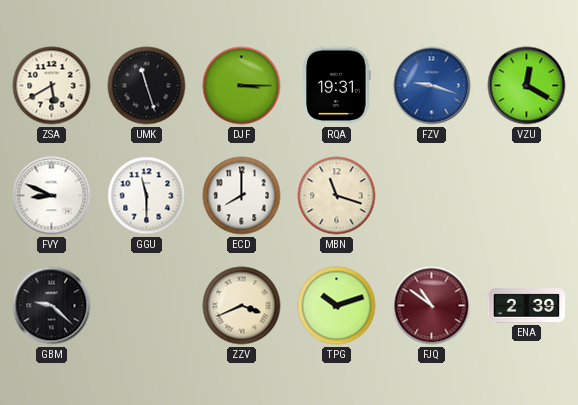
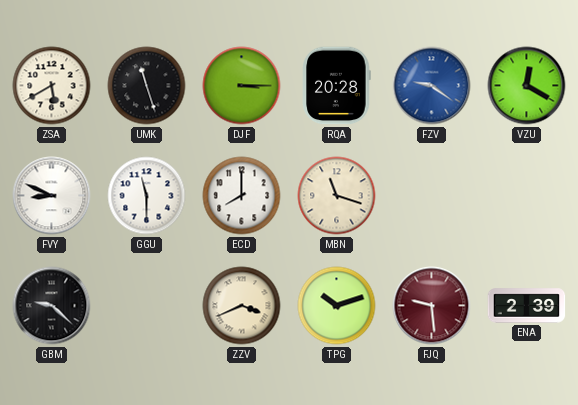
RQA: 19:31 -> 20:28
FZV: 9:18 -> 9:21
FJQ: 10:51 -> 9:29
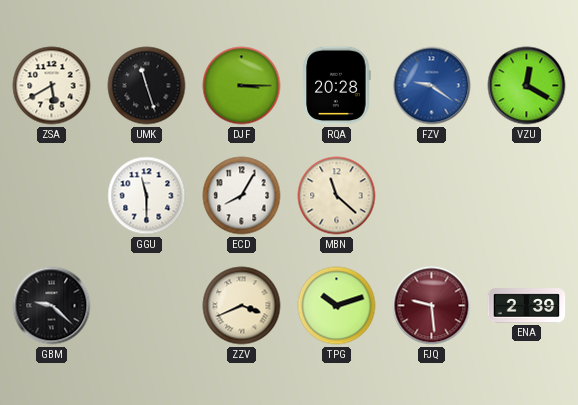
FVY: 8:49 -> none
ECD: 8:00 -> 8:05
MBN: 11:18 -> 11:22
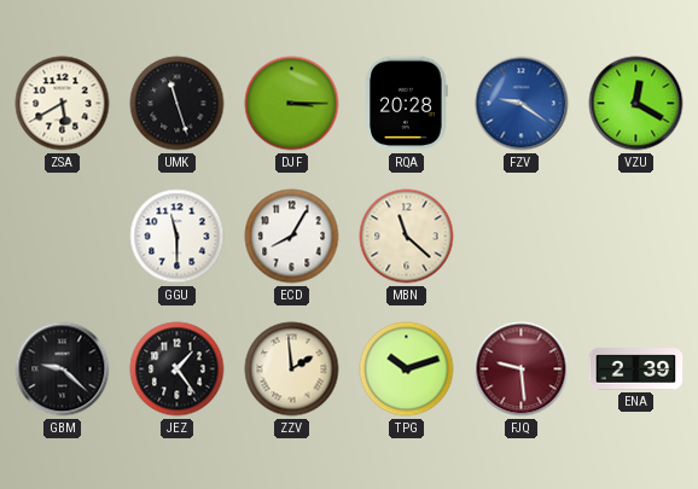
JEZ: none -> 1:24
ZZV: 3:41 -> 1:59
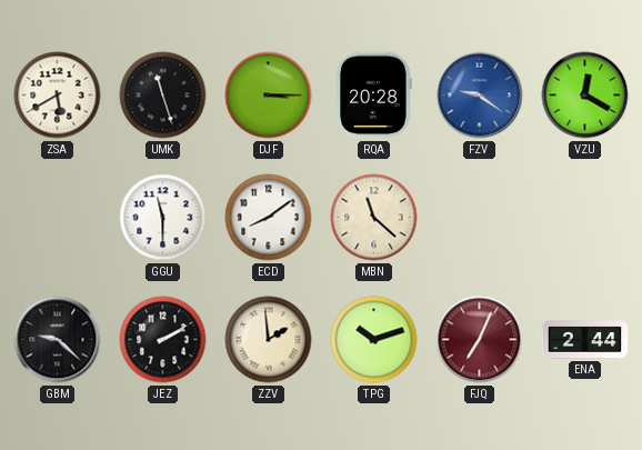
ECD: 8:05 -> 8:09
JEZ: 1:24 -> 2:10
FJQ: 9:29 -> 7:04
ENA: 2:39 -> 2:44
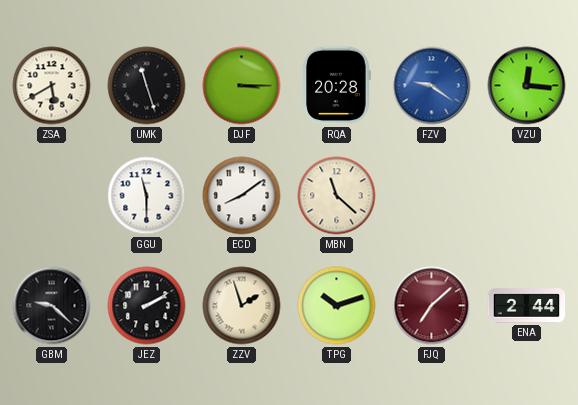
VZU: 12:20 -> 12:16
ZZV: 1:59 -> 1:57
FJQ: 7:04 -> 7:08
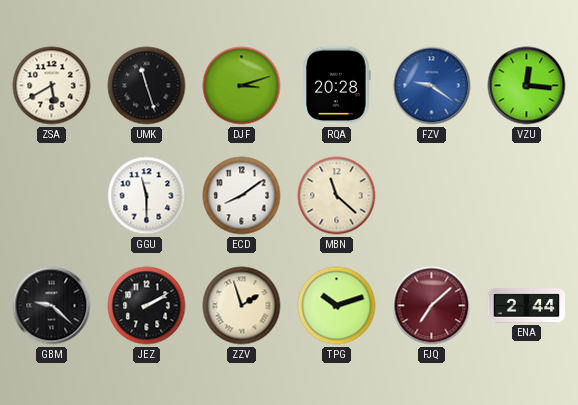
DJF: 3:15 -> 3:12
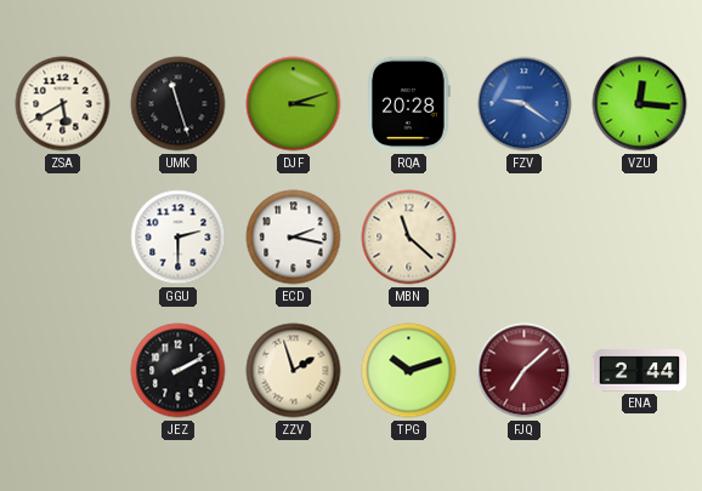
GGU: 11:30 -> 2:30
ECD: 8:09 -> 2:17
GBM: 9:22 -> none
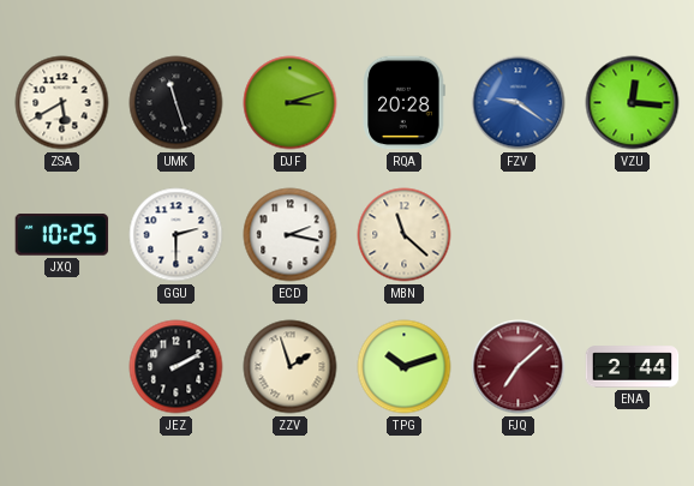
JXQ: none -> 10:25
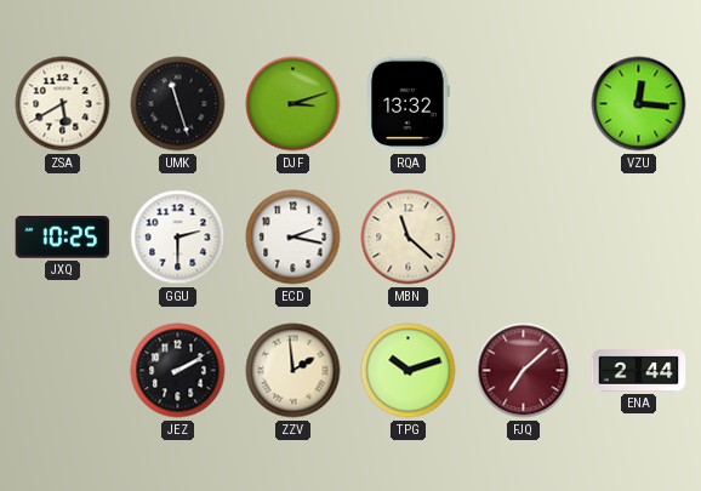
RQA: 20:28 -> 13:32
FZV: 9:21 -> none
ZZV: 1:57 -> 1:59
